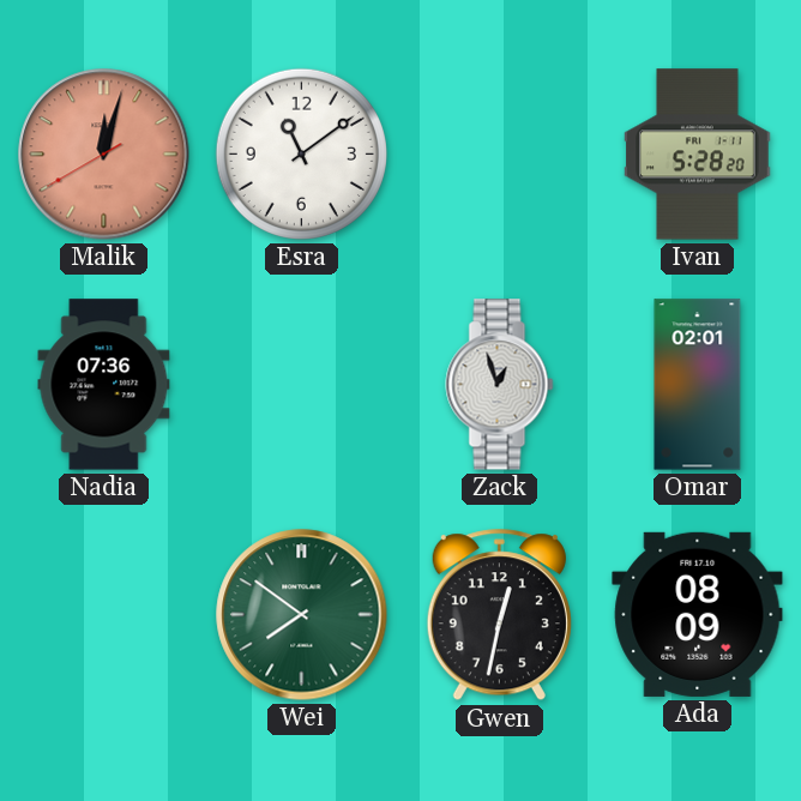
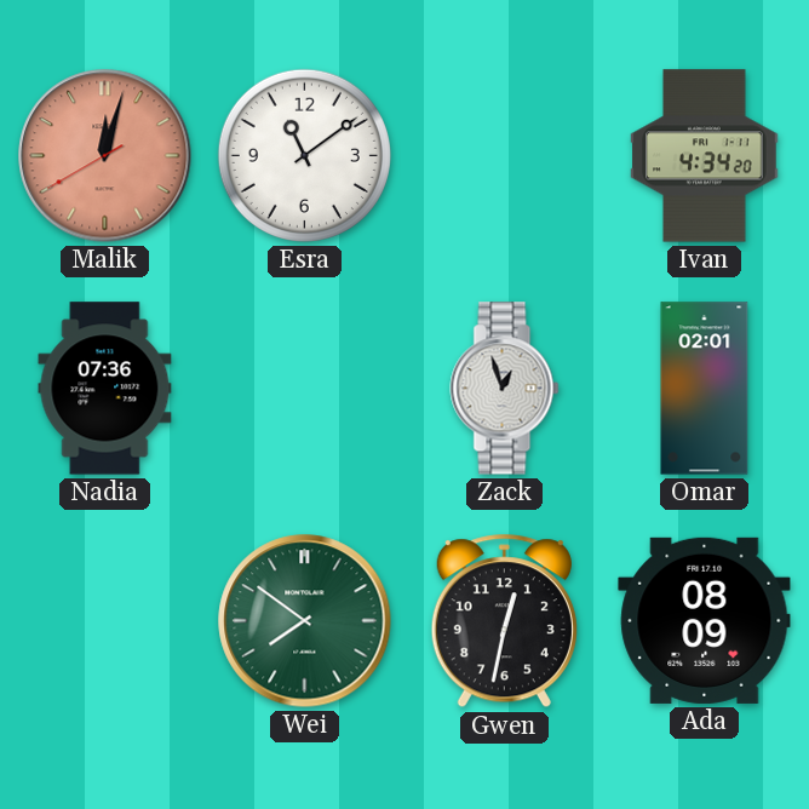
Ivan: 5:28 -> 4:34
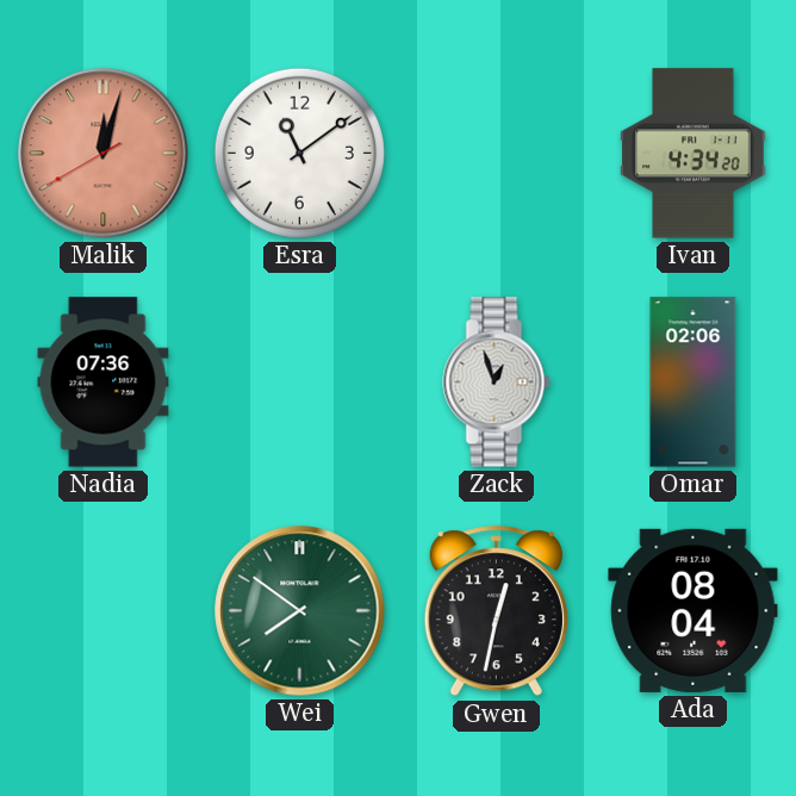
Omar: 02:01 -> 02:06
Ada: 08:09 -> 08:04
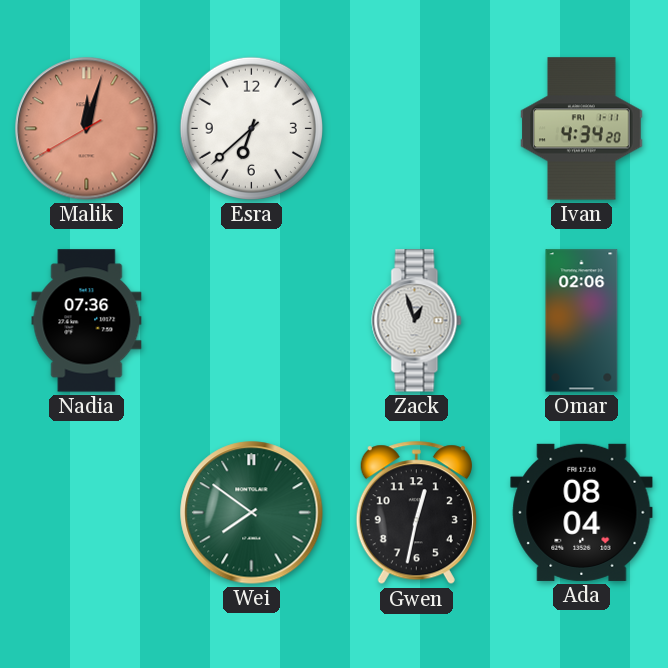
Esra: 11:09 -> 6:38
